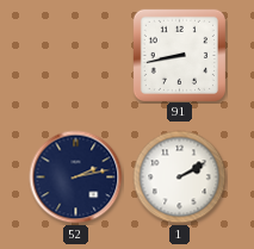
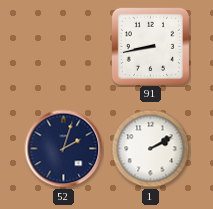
52: 2:13 -> 2:03
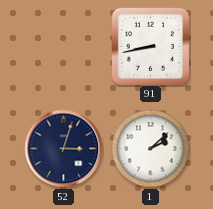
52: 2:03 -> 3:03
1: 2:10 -> 2:08
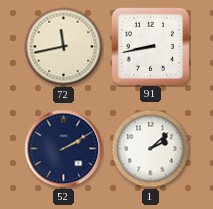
72: none -> 11:43
52: 3:03 -> 2:10
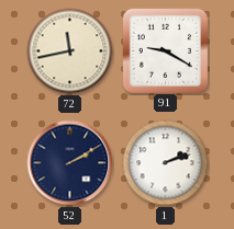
91: 8:43 -> 9:20
1: 2:08 -> 2:12
